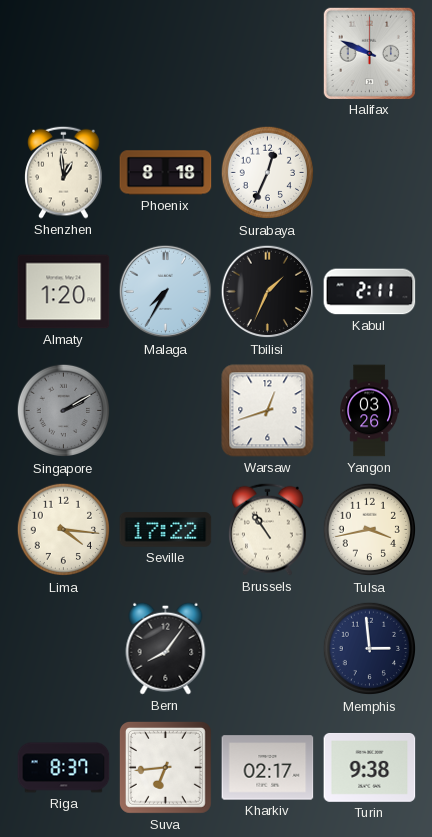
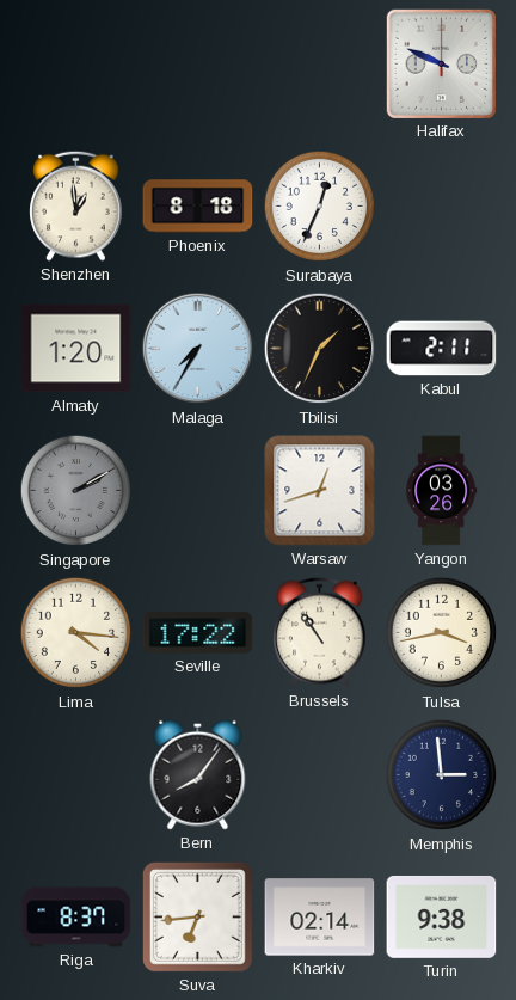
Kharkiv: 02:17 -> 02:14
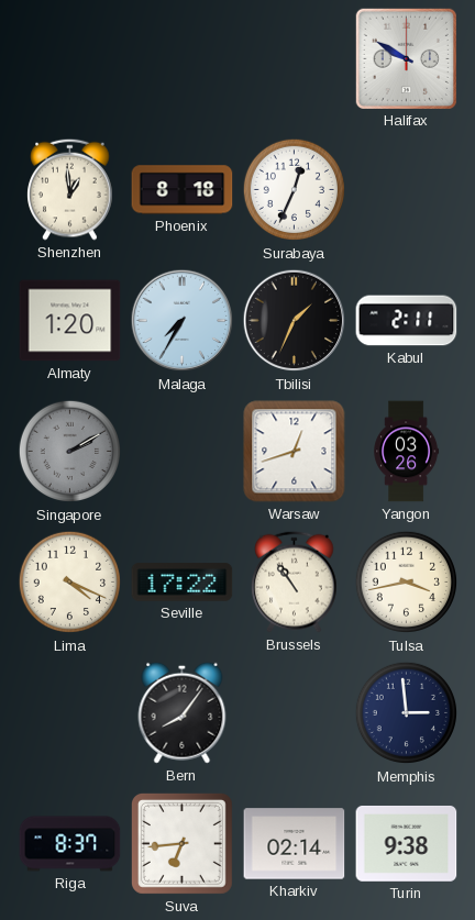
Halifax: 9:49 -> 9:50
Lima: 4:16 -> 4:19
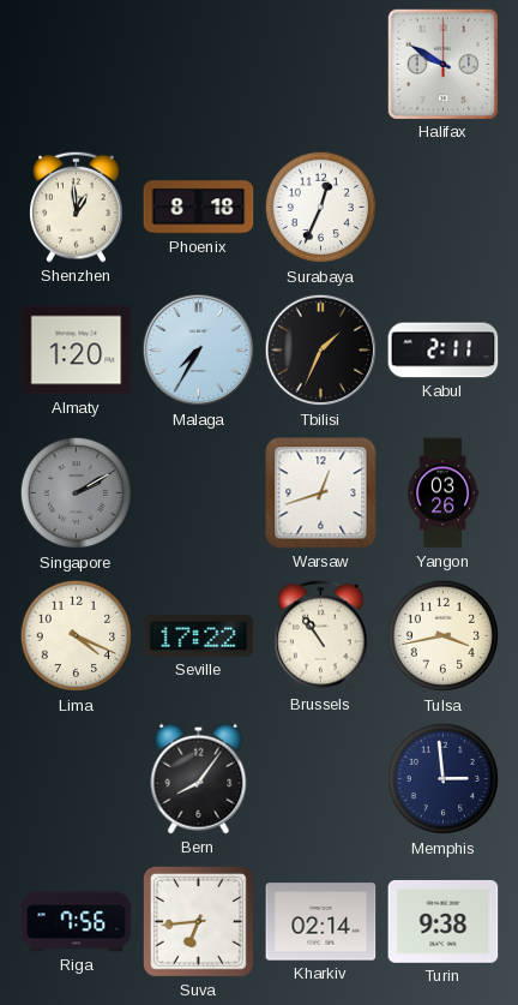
Riga: 8:37 -> 7:56
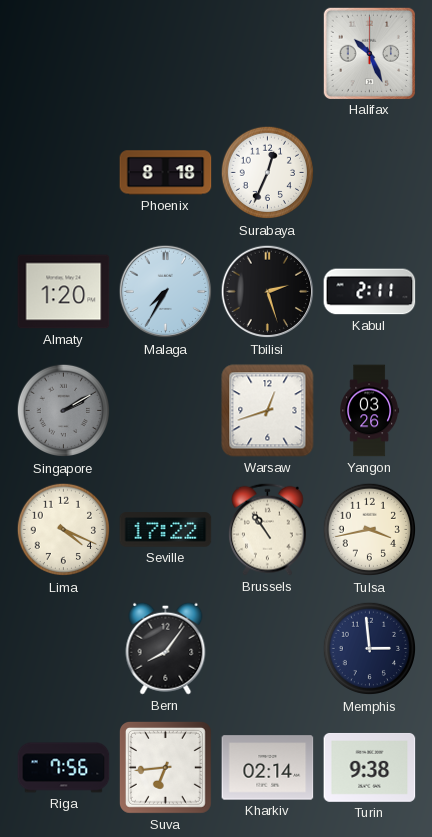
Halifax: 9:50 -> 10:26
Shenzhen: 12:59 -> none
Tbilisi: 1:34 -> 2:27
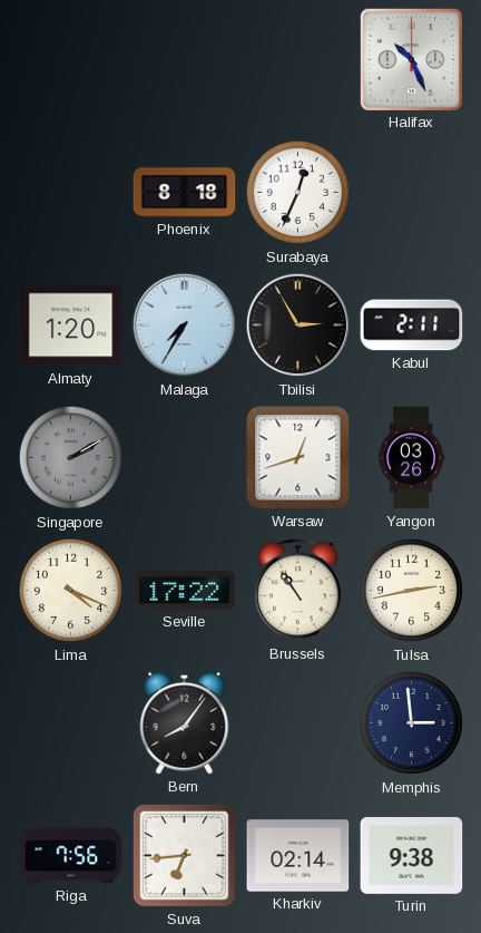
Tbilisi: 2:27 -> 2:55
Tulsa: 3:43 -> 2:43
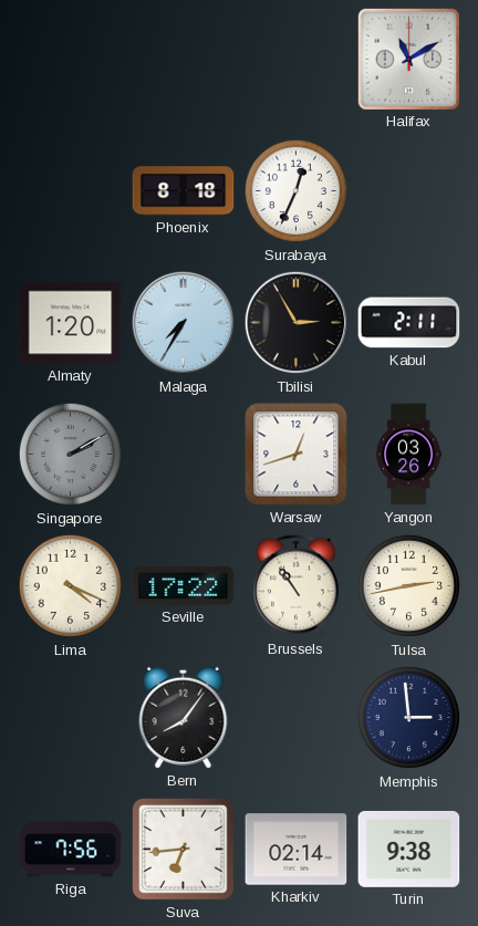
Halifax: 10:26 -> 11:10
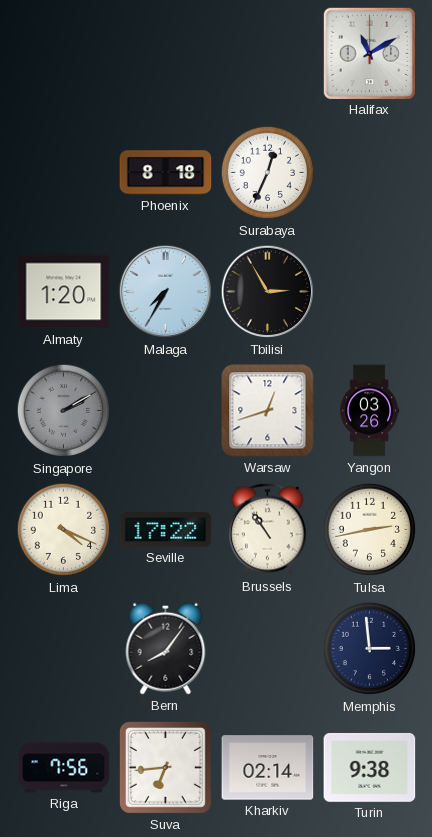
Kabul: 2:11 -> none
